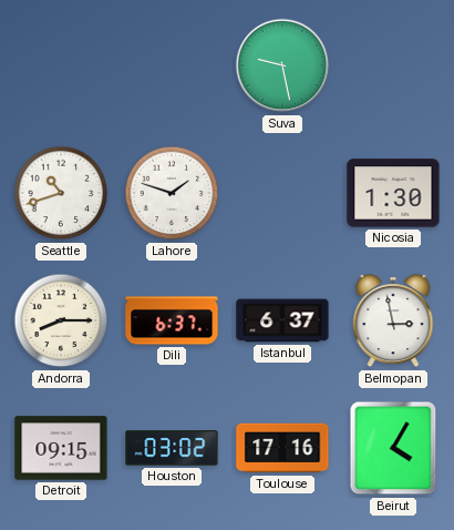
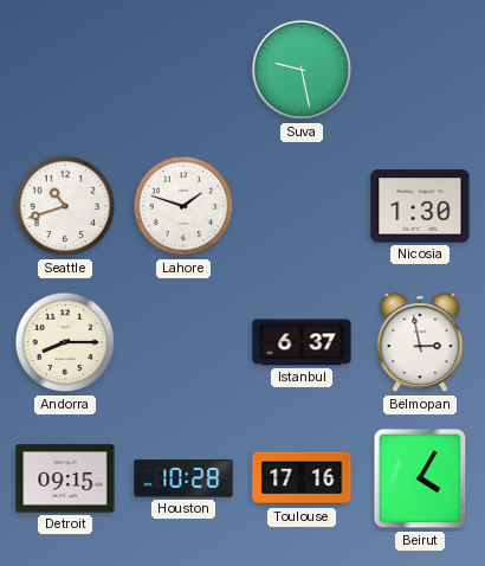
Dili: 6:37 -> none
Houston: 03:02 -> 10:28
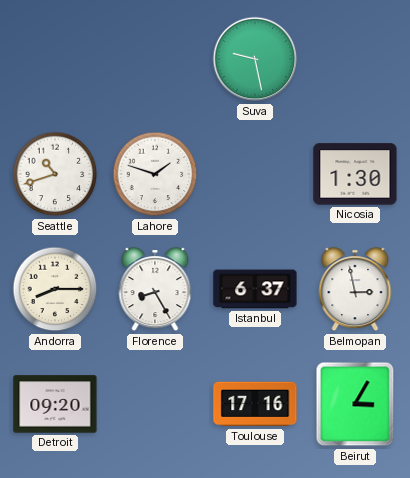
Florence: none -> 8:25
Detroit: 09:15 -> 09:20
Houston: 10:28 -> none
Beirut: 4:05 -> 3:05
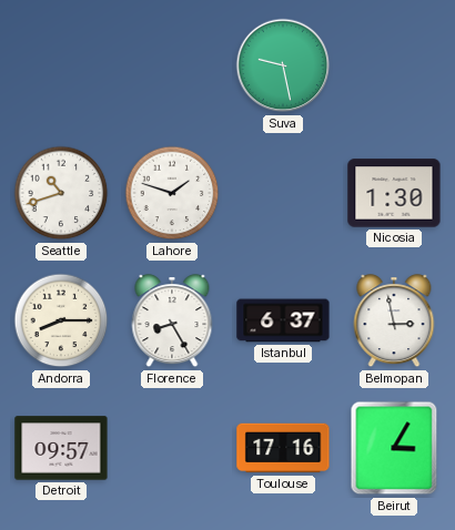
Detroit: 09:20 -> 09:57
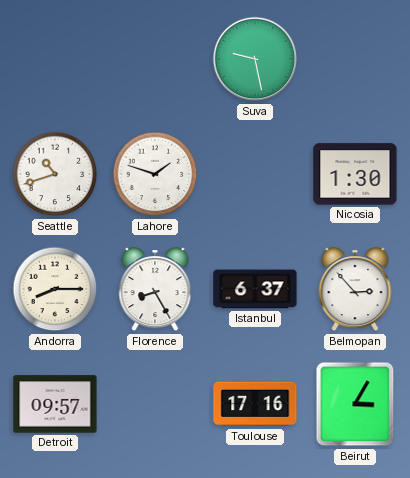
Belmopan: 2:58 -> 2:53
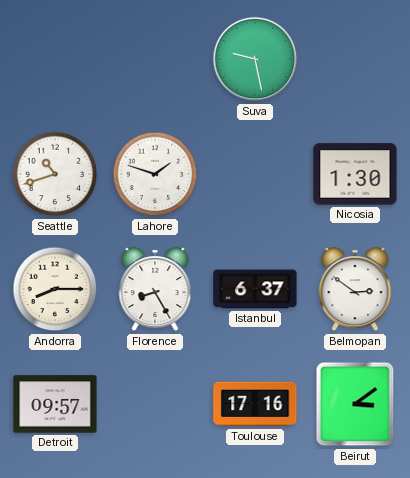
Belmopan: 2:53 -> 2:51
Beirut: 3:05 -> 3:09
